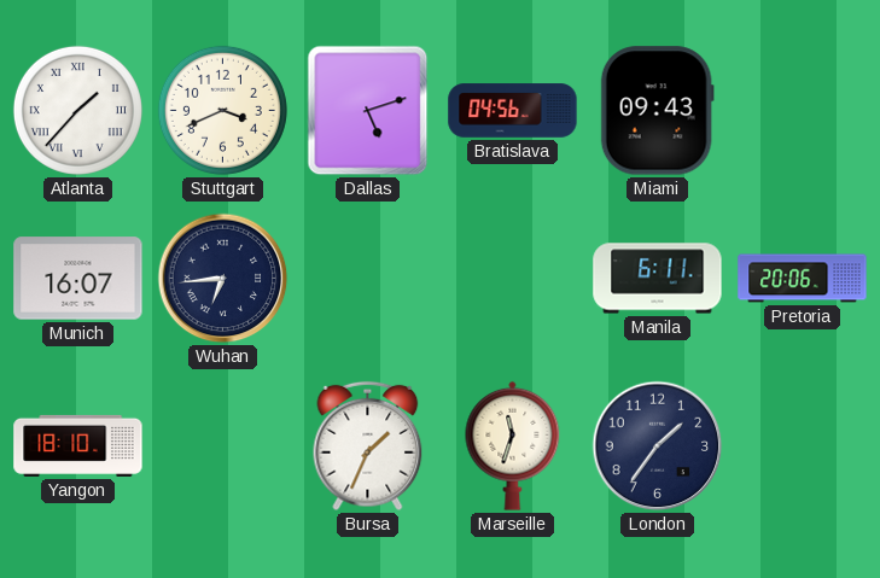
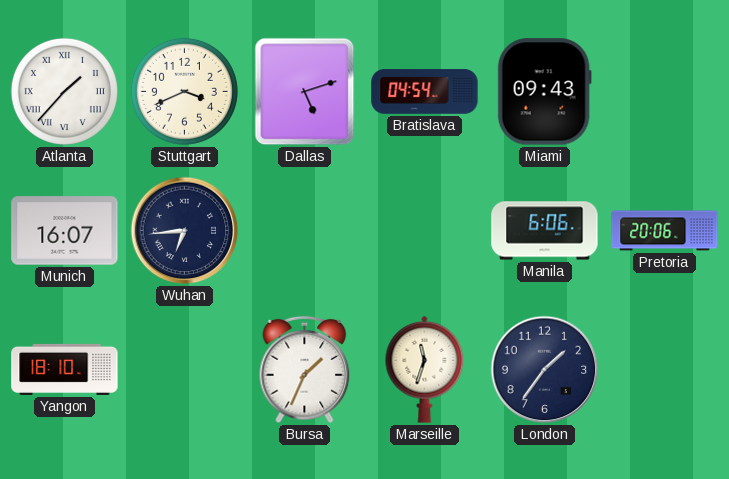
Bratislava: 04:56 -> 04:54
Manila: 6:11 -> 6:06
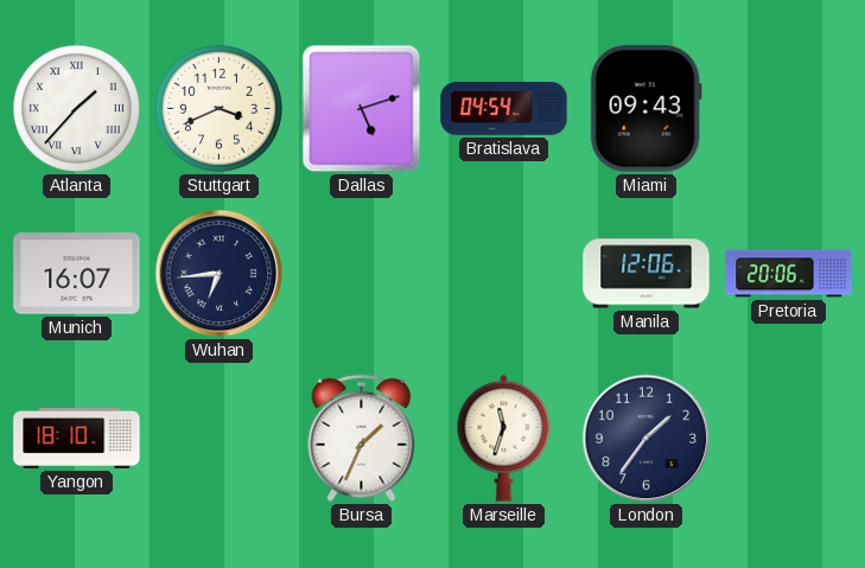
Manila: 6:06 -> 12:06
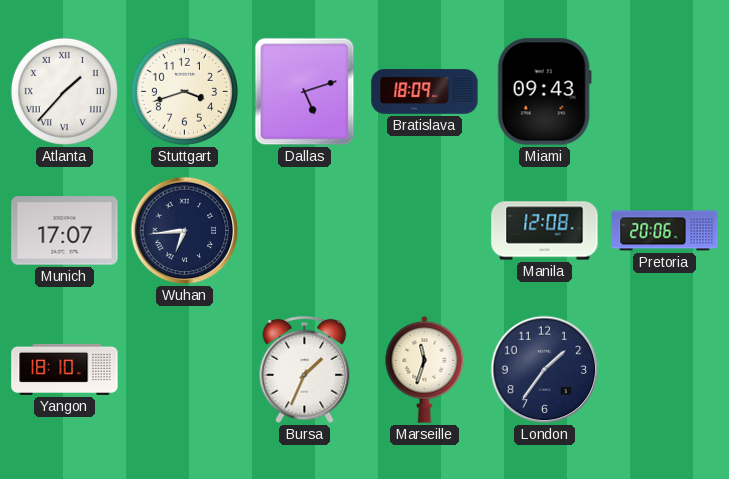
Stuttgart: 3:41 -> 3:42
Bratislava: 04:54 -> 18:09
Munich: 16:07 -> 17:07
Manila: 12:06 -> 12:08
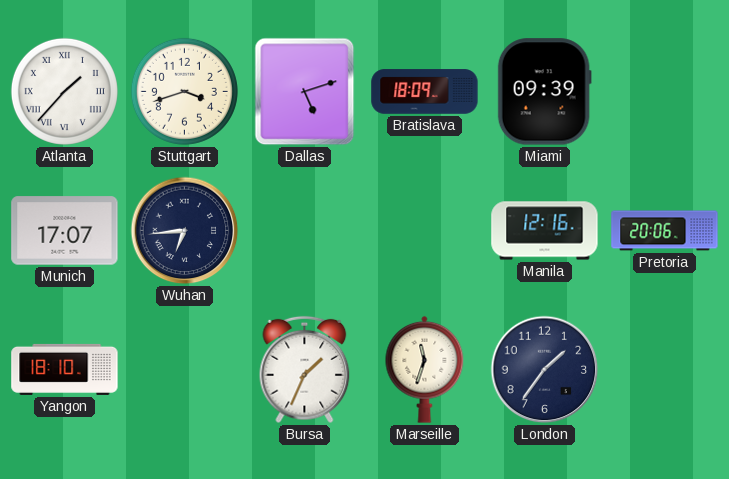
Miami: 09:43 -> 09:39
Manila: 12:08 -> 12:16
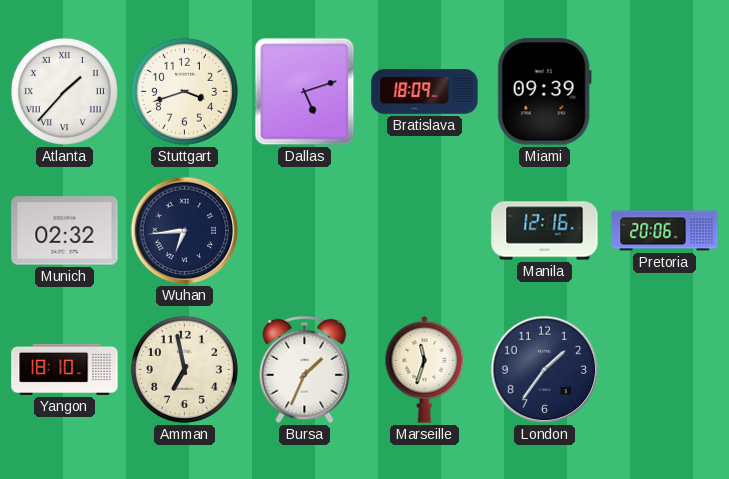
Munich: 17:07 -> 02:32
Amman: none -> 6:58
